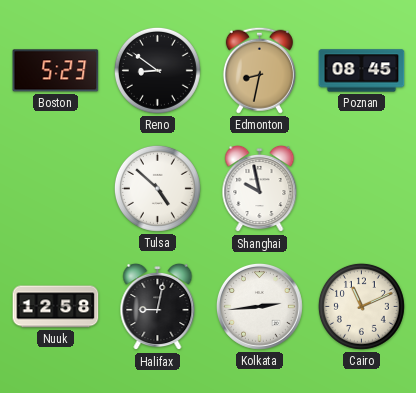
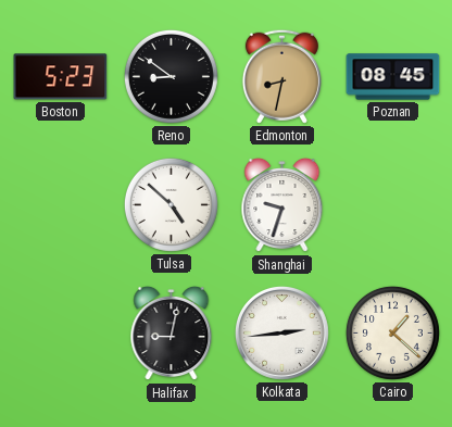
Shanghai: 9:58 -> 9:33
Nuuk: 12:58 -> none
Cairo: 11:11 -> 1:22
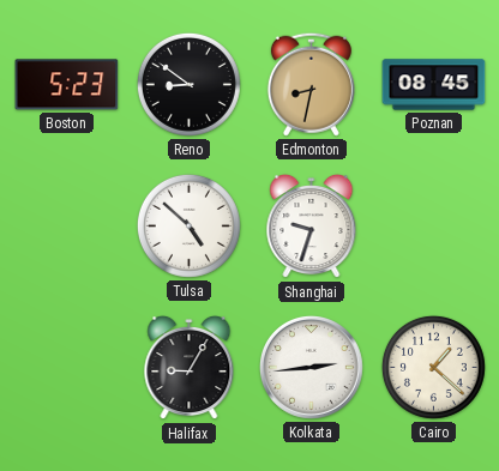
Halifax: 9:02 -> 9:05
